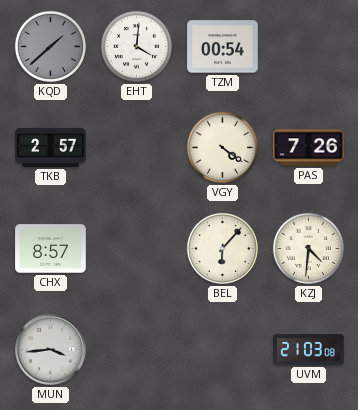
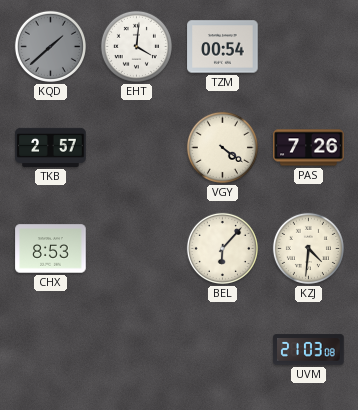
CHX: 8:57 -> 8:53
MUN: 3:44 -> none
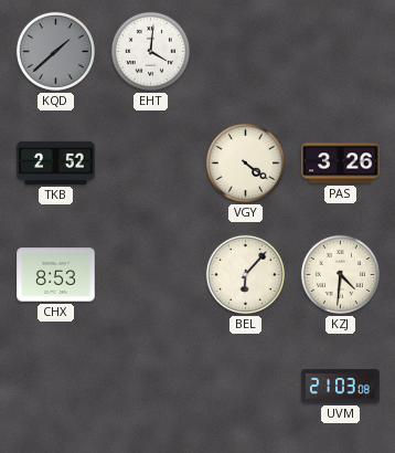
TZM: 00:54 -> none
TKB: 2:57 -> 2:52
PAS: 7:26 -> 3:26
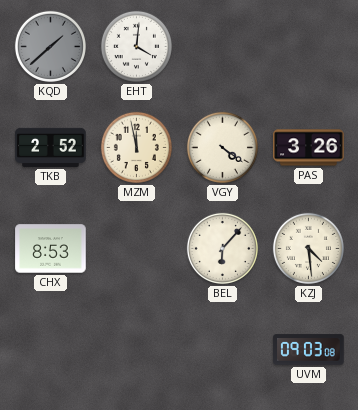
MZM: none -> 11:58
KZJ: 4:31 -> 4:29
UVM: 21:03 -> 09:03
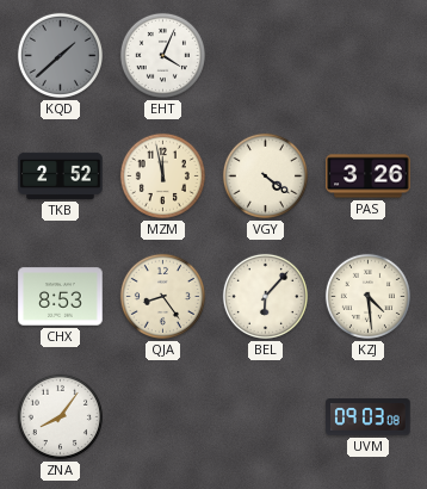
EHT: 4:01 -> 4:04
QJA: none -> 8:24
ZNA: none -> 8:06
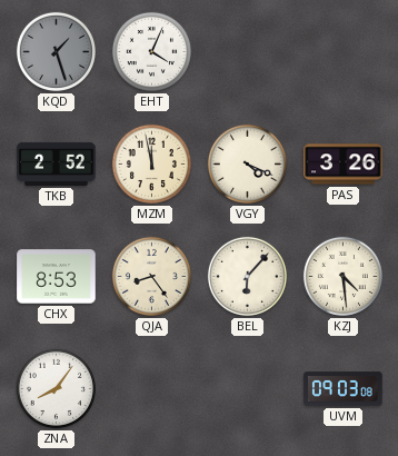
KQD: 1:38 -> 1:27
VGY: 4:21 -> 4:19
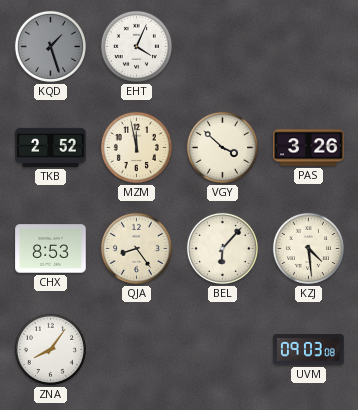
VGY: 4:19 -> 3:52
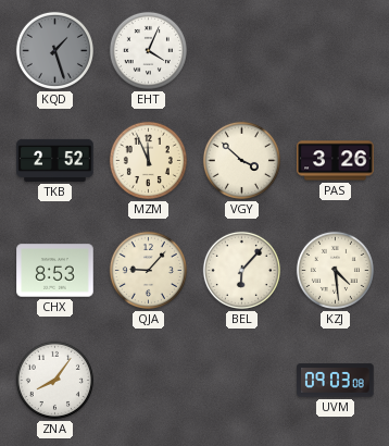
MZM: 11:58 -> 11:56
QJA: 8:24 -> 9:07
